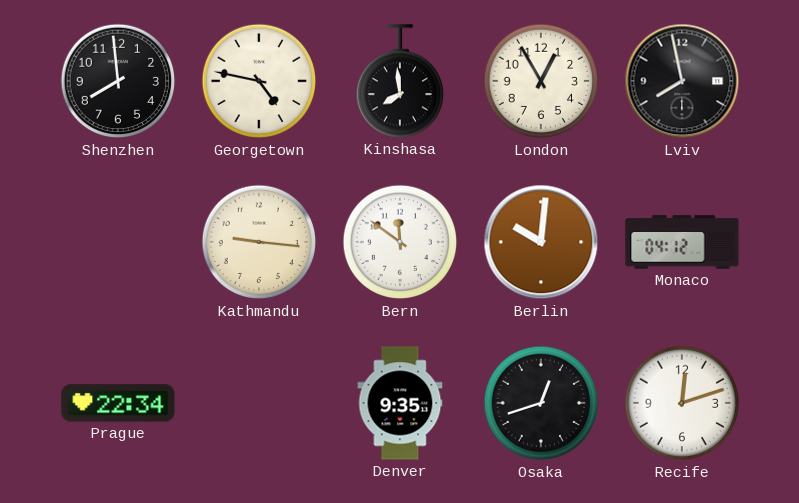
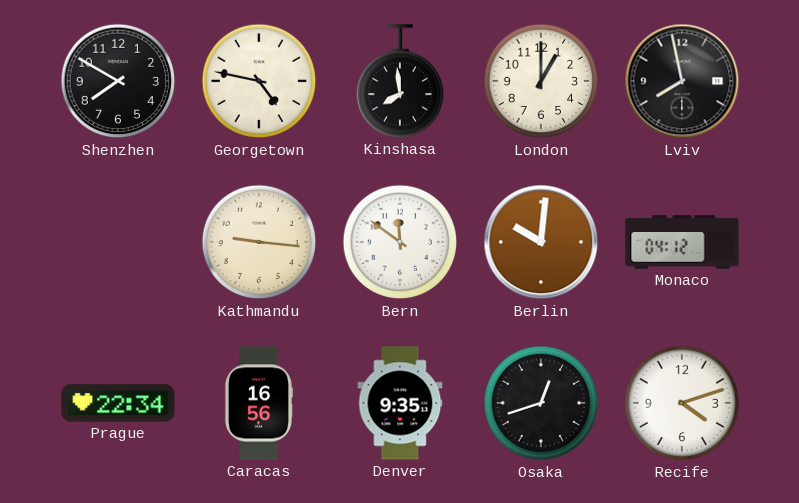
Shenzhen: 7:59 -> 7:50
London: 12:55 -> 1:00
Caracas: none -> 16:56
Recife: 12:12 -> 4:12
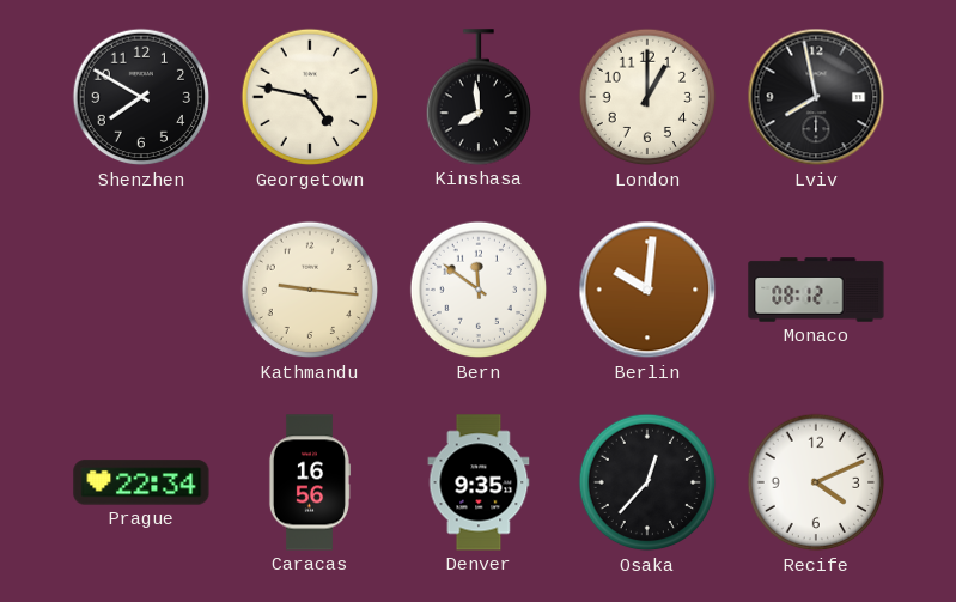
Monaco: 04:12 -> 08:12
Osaka: 12:42 -> 12:37
Recife: 4:12 -> 4:11
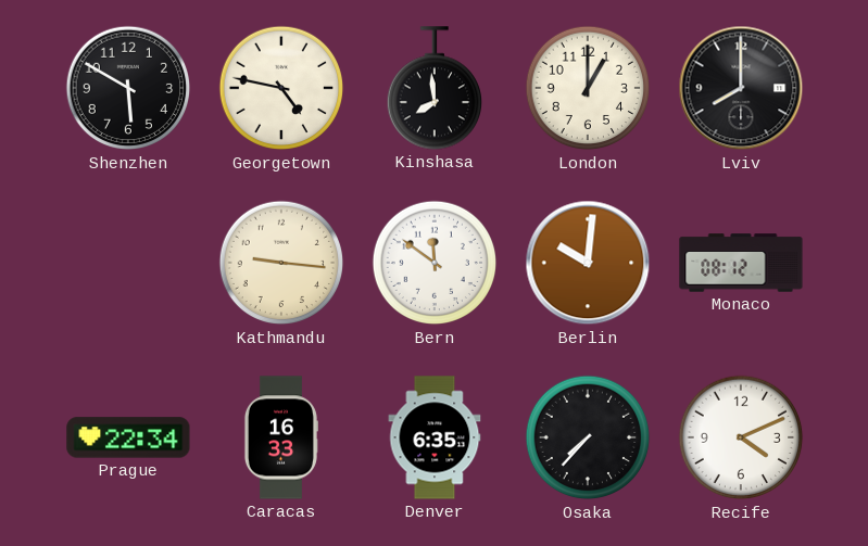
Shenzhen: 7:50 -> 5:50
Lviv: 7:58 -> 8:00
Caracas: 16:56 -> 16:33
Denver: 9:35 -> 6:35
Osaka: 12:37 -> 7:37
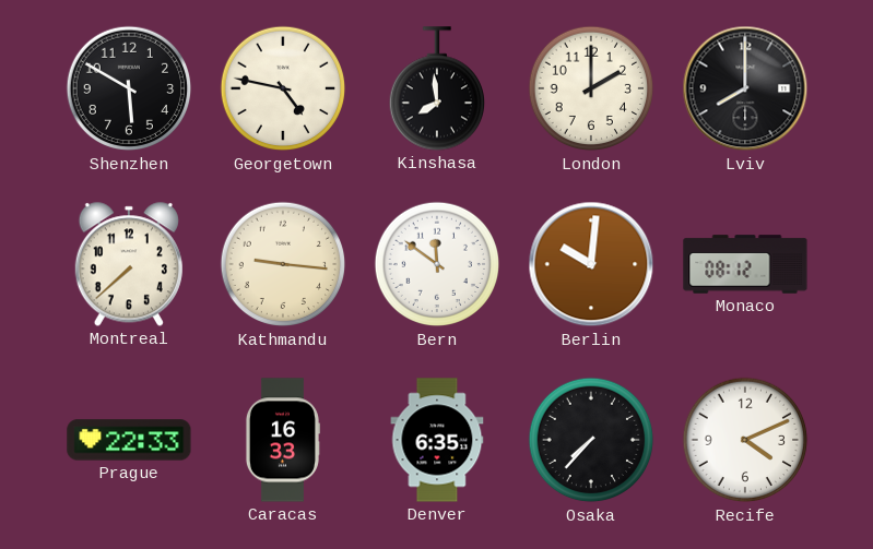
London: 1:00 -> 2:00
Montreal: none -> 7:38
Prague: 22:34 -> 22:33
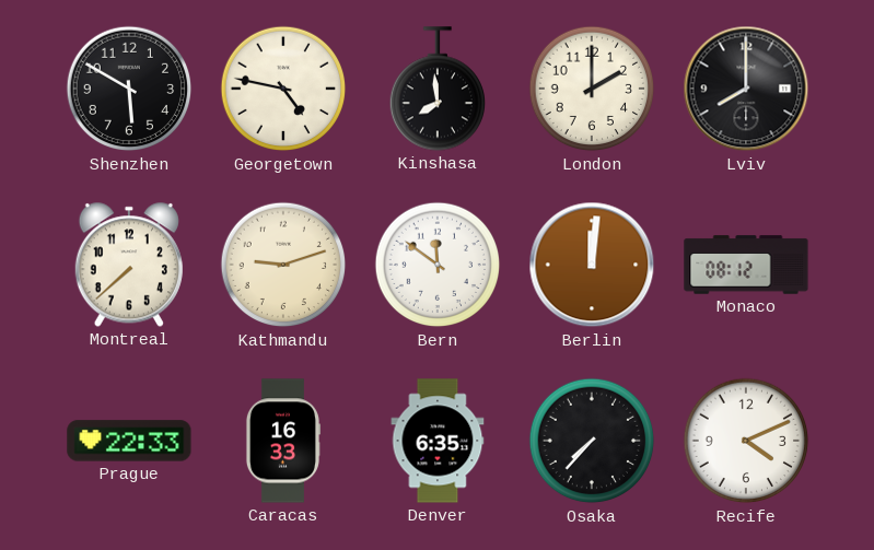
Kathmandu: 9:16 -> 9:12
Berlin: 10:01 -> 12:01
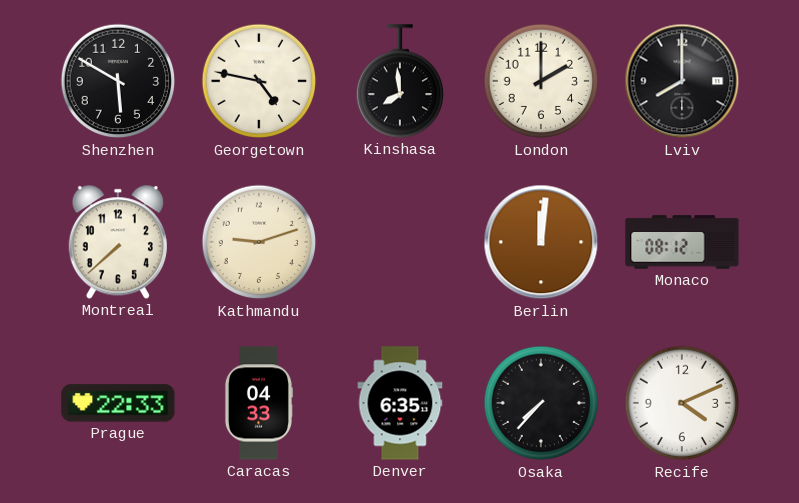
Bern: 11:51 -> none
Caracas: 16:33 -> 04:33
